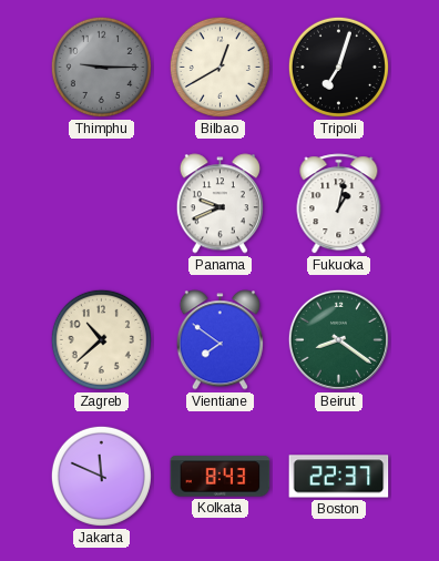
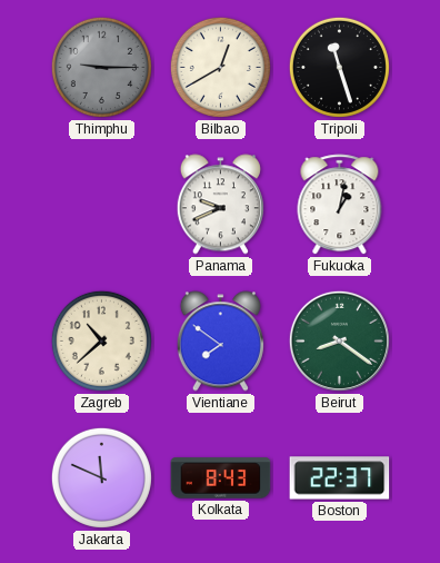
Tripoli: 7:03 -> 11:27
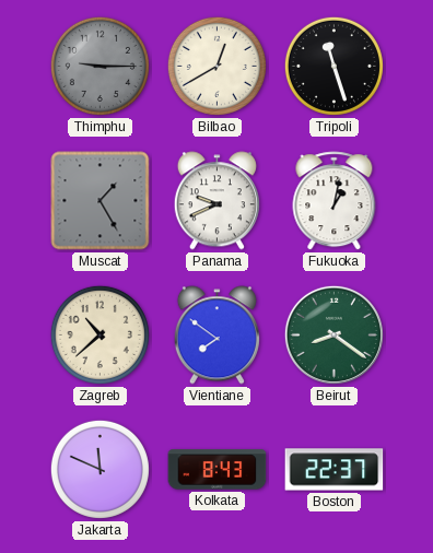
Muscat: none -> 1:25
